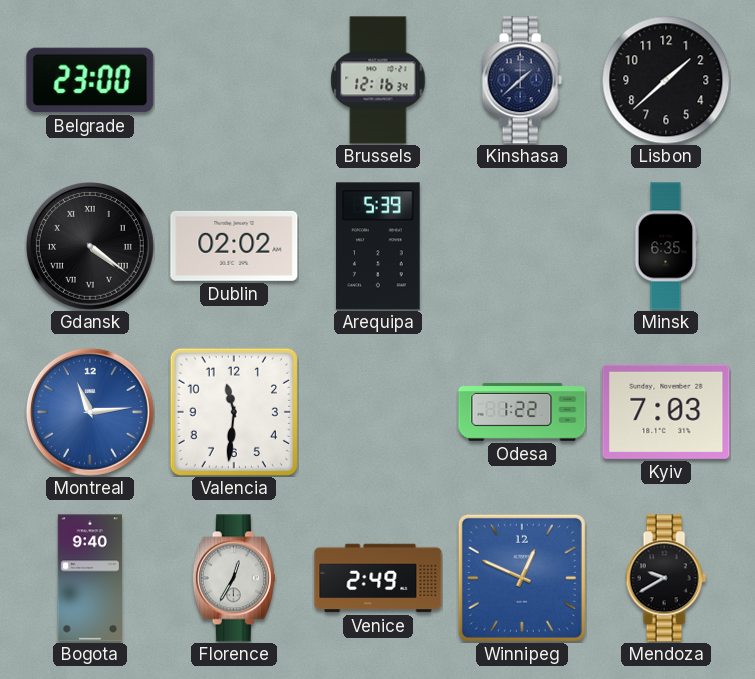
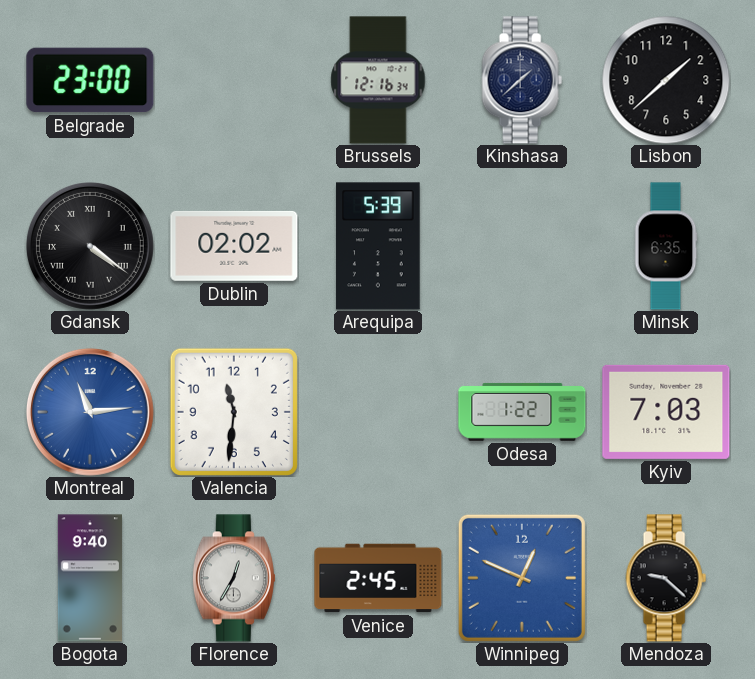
Venice: 2:49 -> 2:45
Mendoza: 9:40 -> 9:22
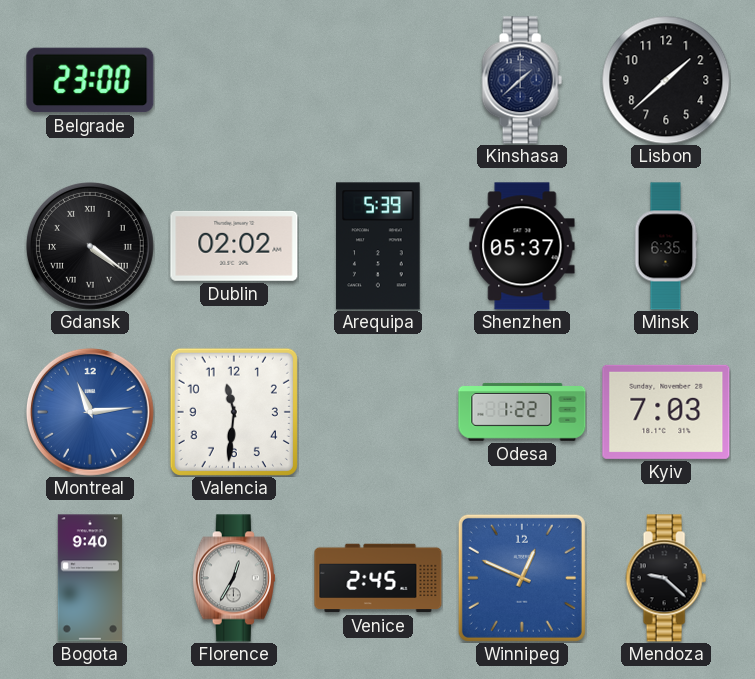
Brussels: 12:16 -> none
Shenzhen: none -> 05:37
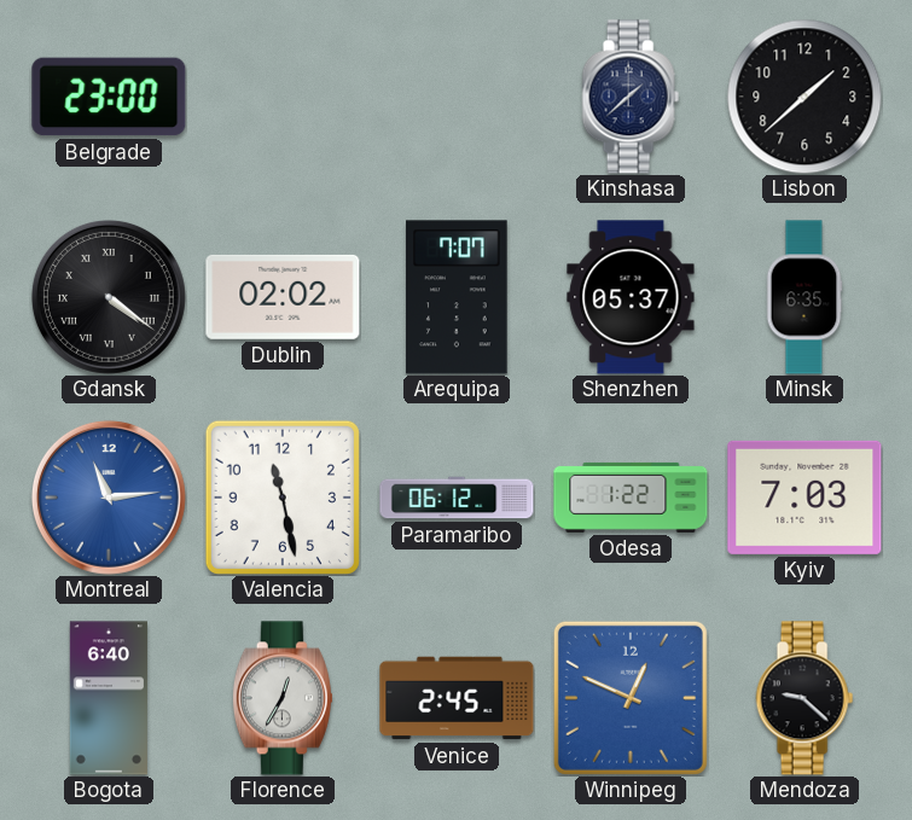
Arequipa: 5:39 -> 7:07
Valencia: 11:31 -> 11:28
Paramaribo: none -> 06:12
Bogota: 9:40 -> 6:40
